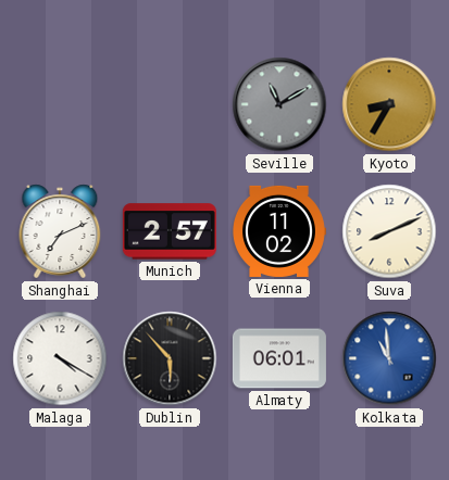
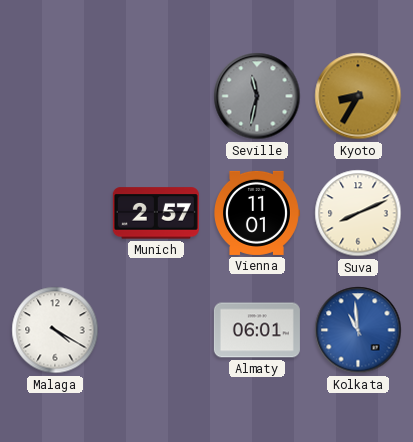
Seville: 11:10 -> 11:32
Shanghai: 7:11 -> none
Vienna: 11:02 -> 11:01
Dublin: 5:53 -> none
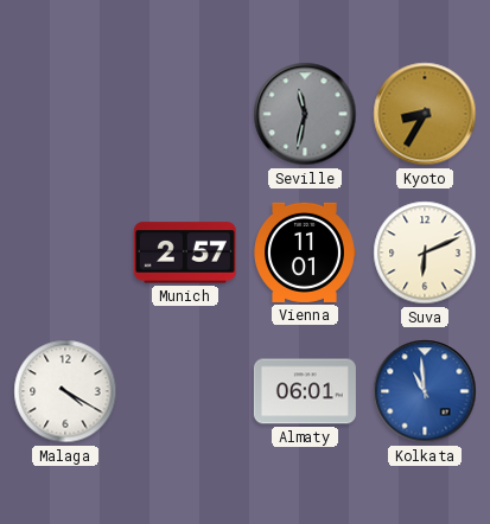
Suva: 8:11 -> 6:11
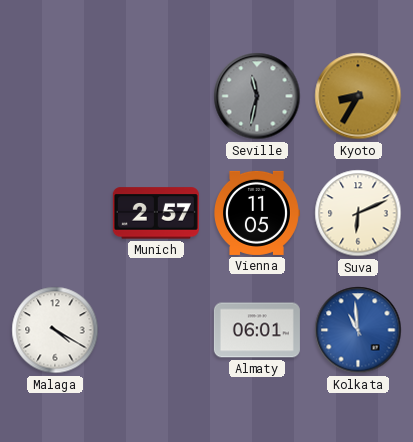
Vienna: 11:01 -> 11:05
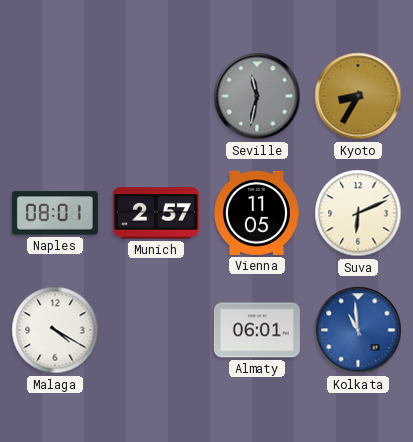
Naples: none -> 08:01
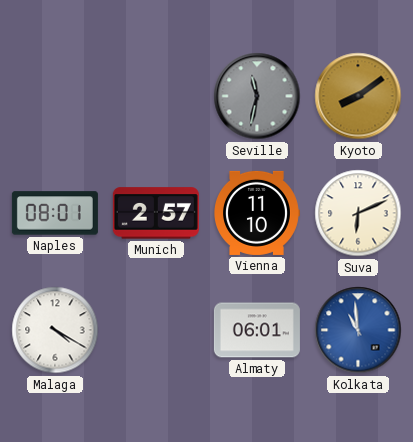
Kyoto: 8:35 -> 8:09
Vienna: 11:05 -> 11:10
